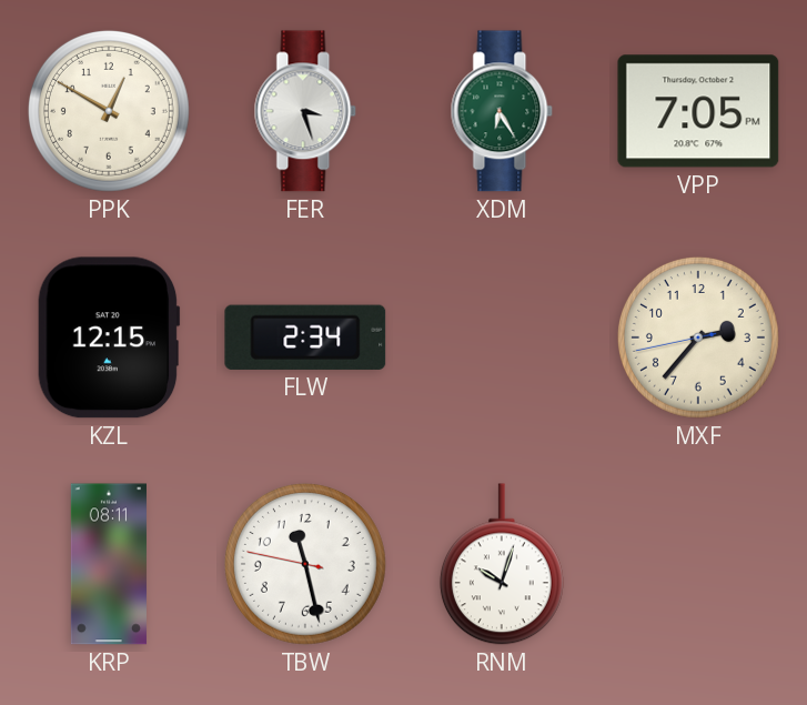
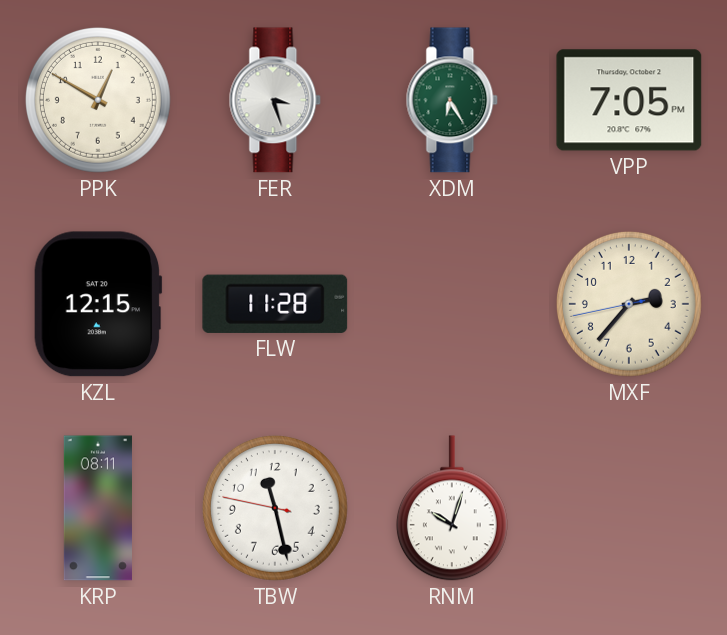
FLW: 2:34 -> 11:28
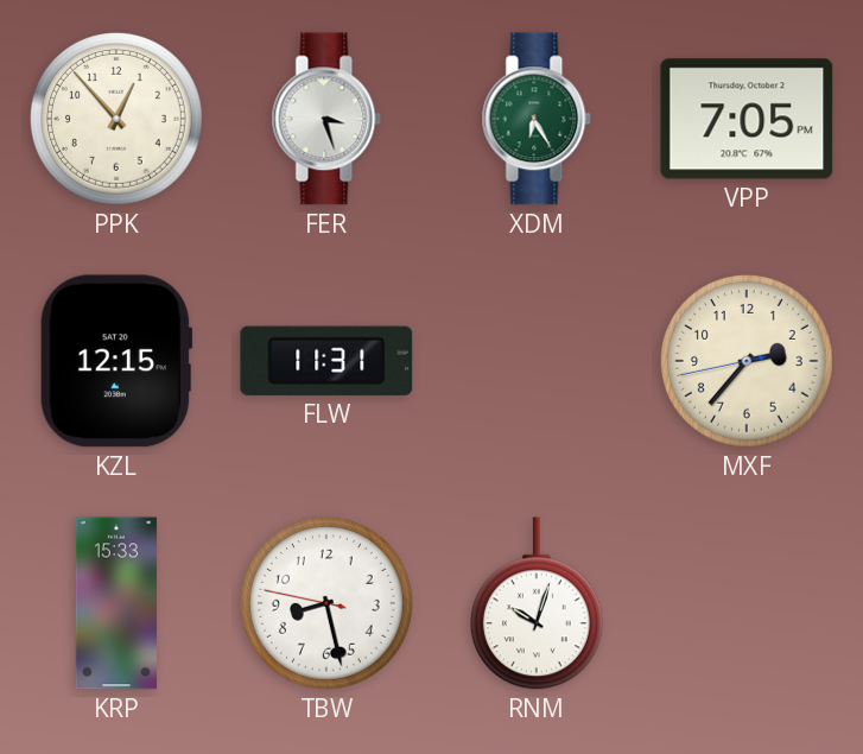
PPK: 12:50 -> 12:53
FLW: 11:28 -> 11:31
KRP: 08:11 -> 15:33
TBW: 11:27 -> 8:27
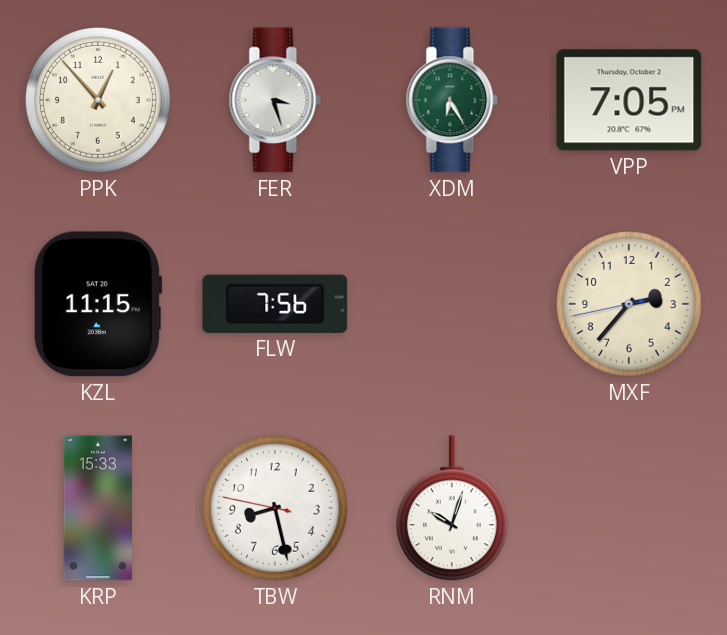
KZL: 12:15 -> 11:15
FLW: 11:31 -> 7:56
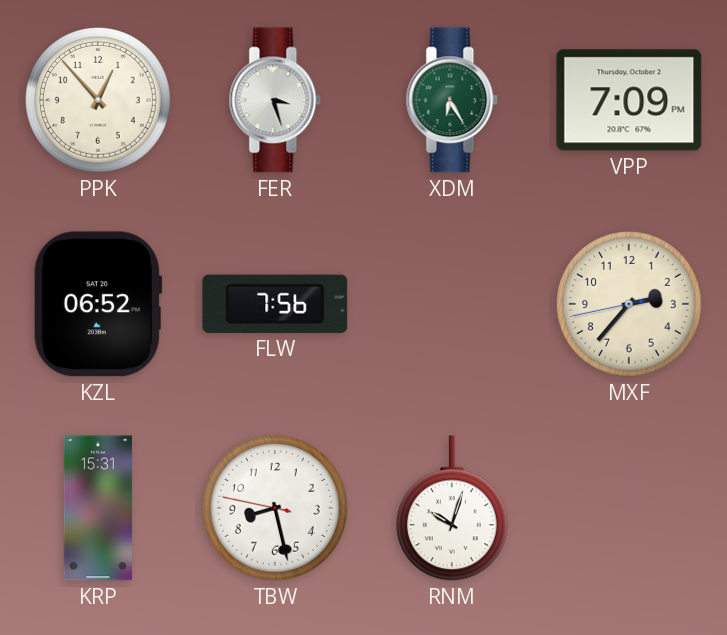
VPP: 7:05 -> 7:09
KZL: 11:15 -> 06:52
KRP: 15:33 -> 15:31
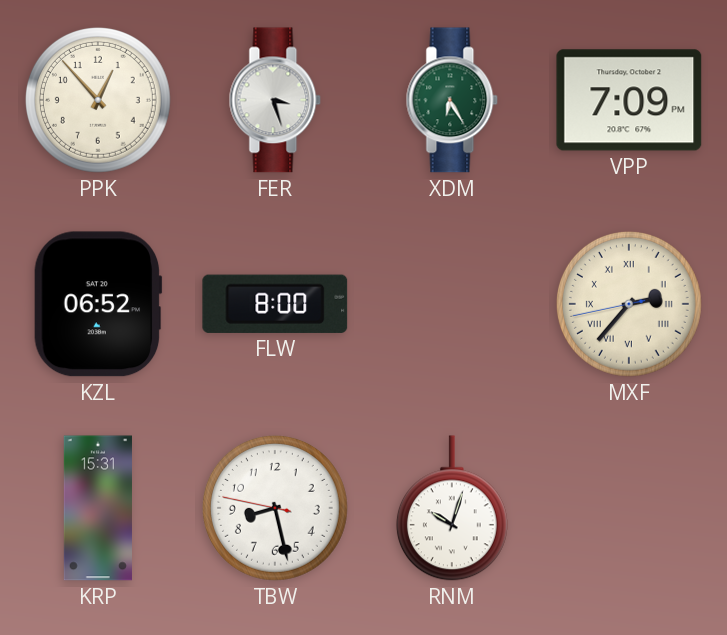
FLW: 7:56 -> 8:00
MXF numerals: Arabic -> Roman
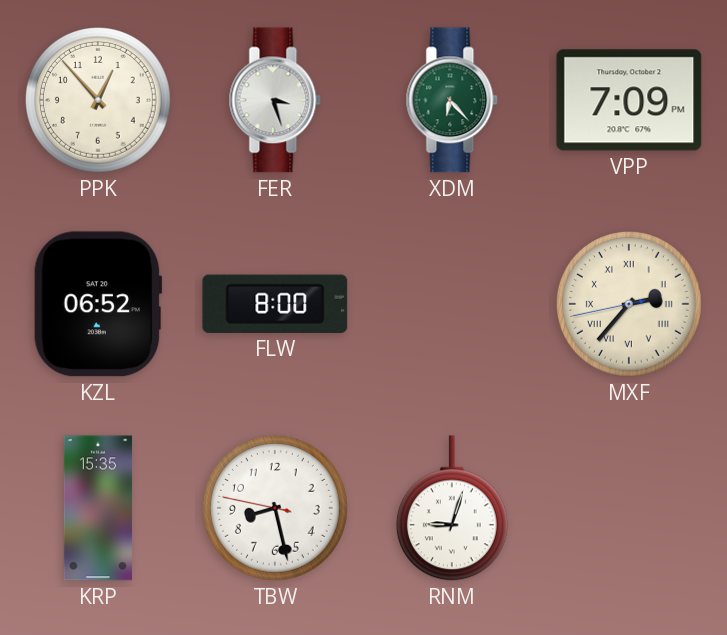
XDM: 6:25 -> 6:23
KRP: 15:31 -> 15:35
RNM: 10:03 -> 9:03
